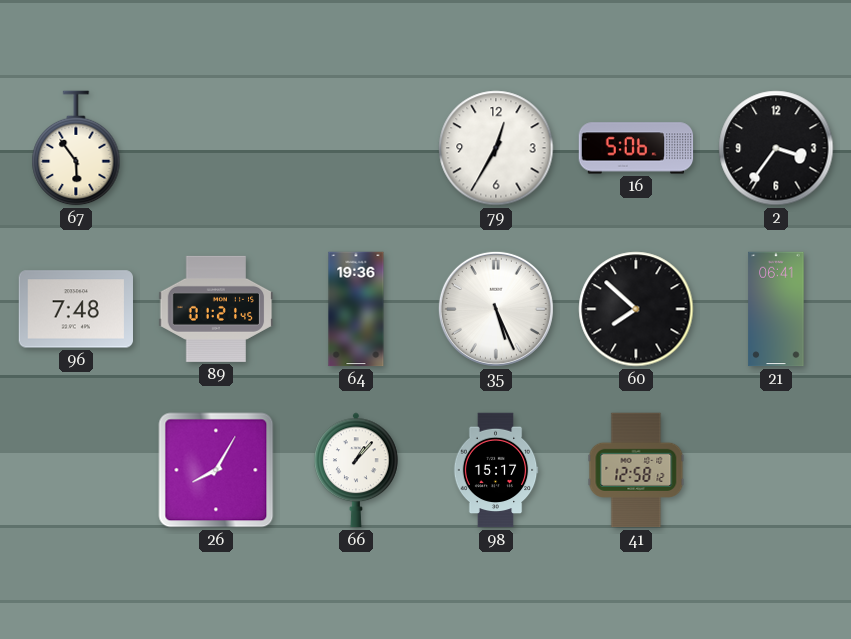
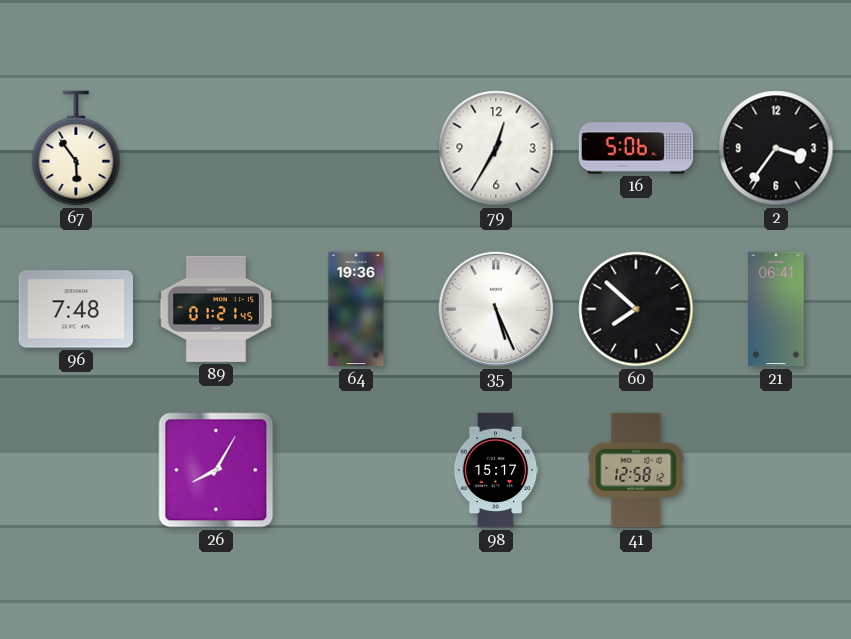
66: 1:07 -> none
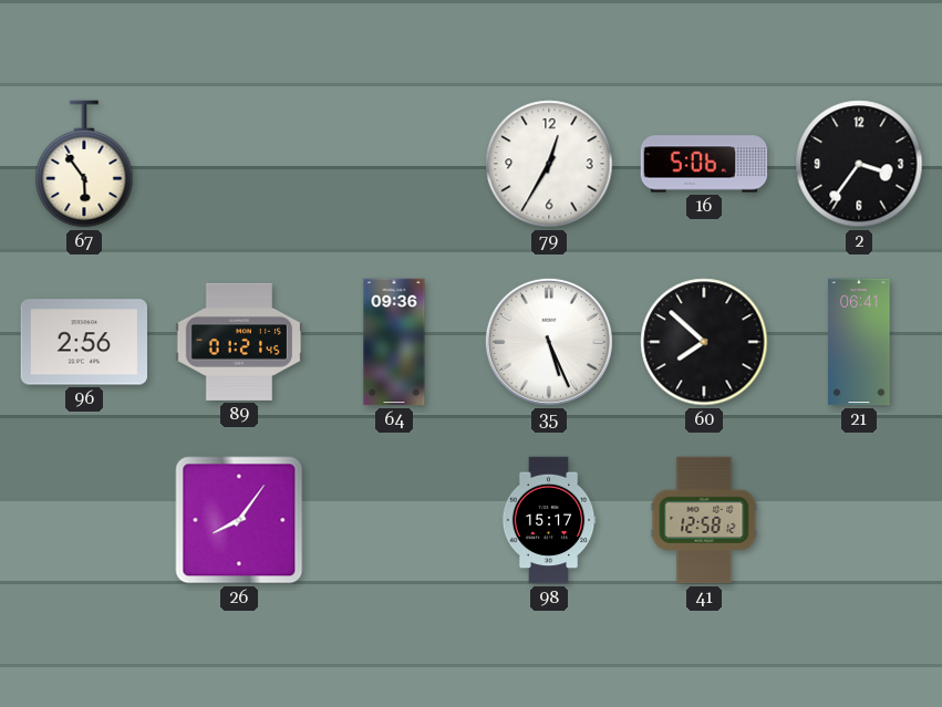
96: 7:48 -> 2:56
64: 19:36 -> 09:36
26: 8:05 -> 8:06
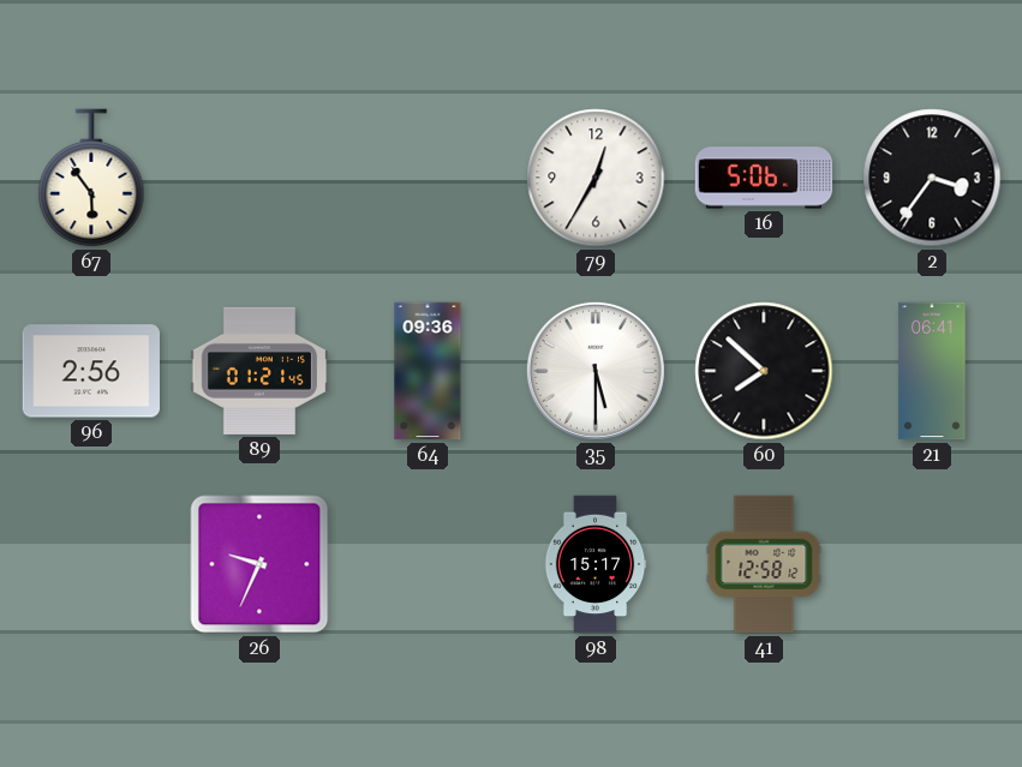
35: 5:26 -> 5:30
26: 8:06 -> 9:34
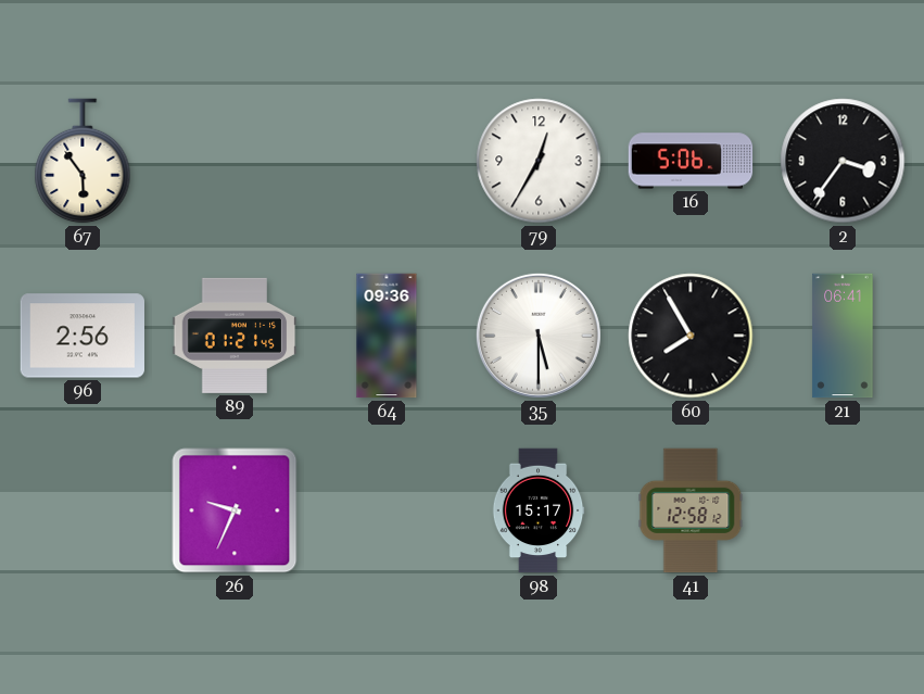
60: 7:52 -> 7:55
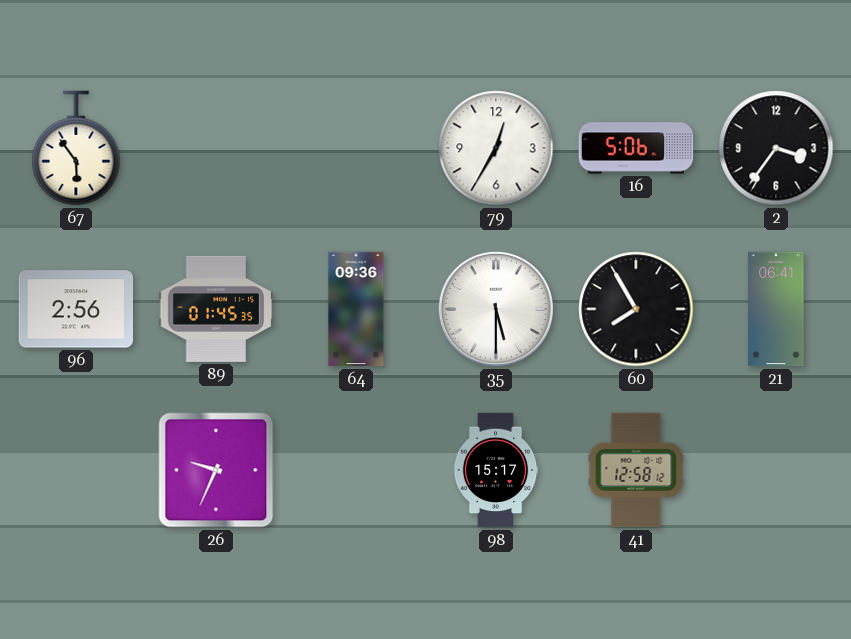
89: 01:21 -> 01:45
